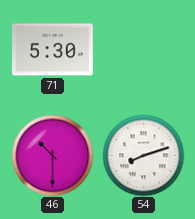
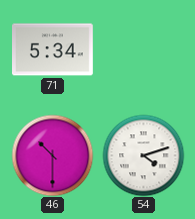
71: 5:30 -> 5:34
54: 8:12 -> 4:12
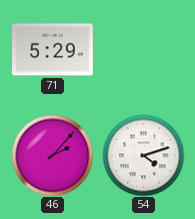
71: 5:34 -> 5:29
46: 10:30 -> 2:07
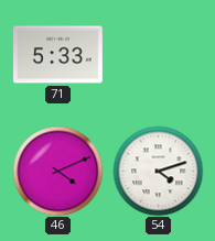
71: 5:29 -> 5:33
46: 2:07 -> 4:11
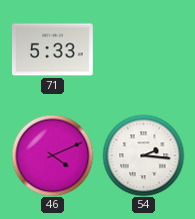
54: 4:12 -> 2:16
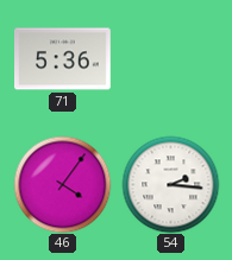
71: 5:33 -> 5:36
46: 4:11 -> 4:06
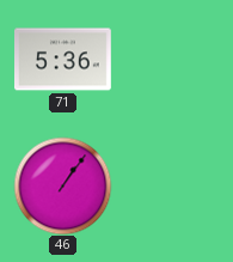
46: 4:06 -> 1:06
54: 2:16 -> none
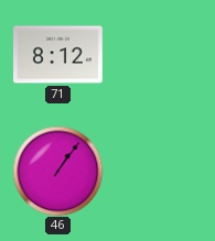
71: 5:36 -> 8:12
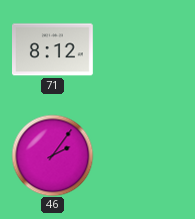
46: 1:06 -> 2:06
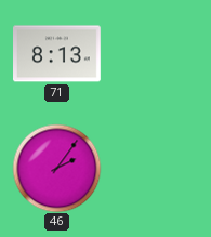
71: 8:12 -> 8:13
